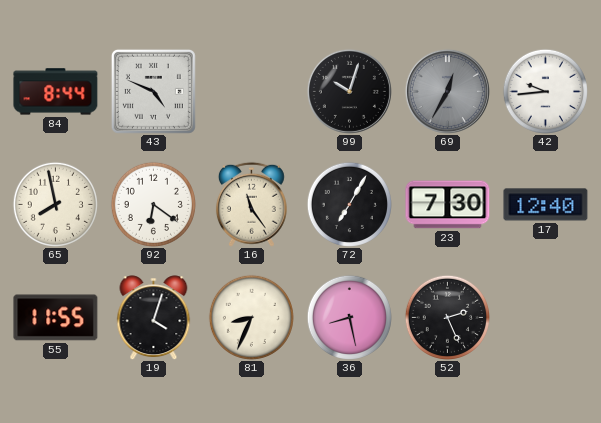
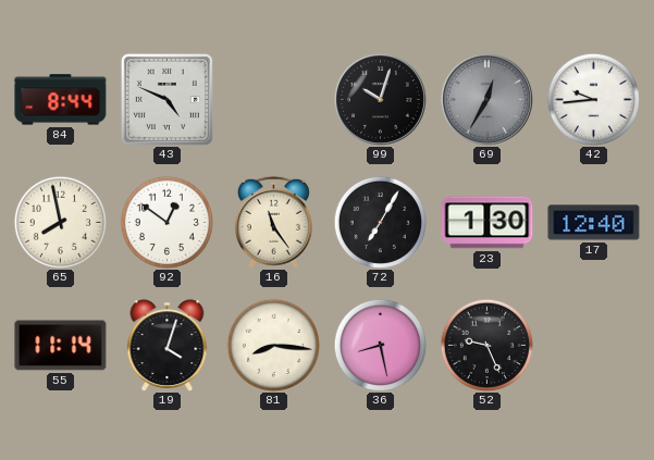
92: 6:21 -> 12:51
23: 7:30 -> 1:30
55: 11:55 -> 11:14
81: 8:34 -> 8:16
52: 2:26 -> 9:26
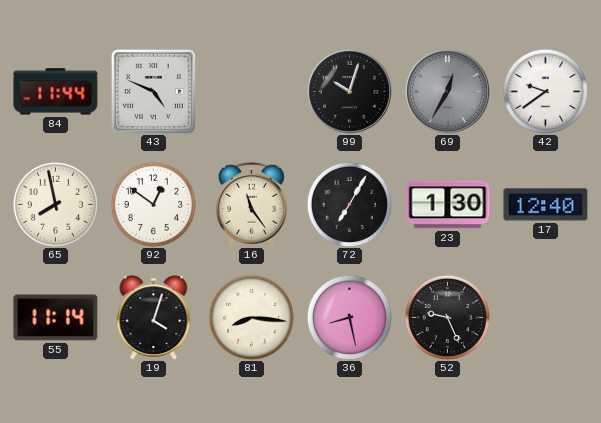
84: 8:44 -> 11:44
42: 9:44 -> 9:39
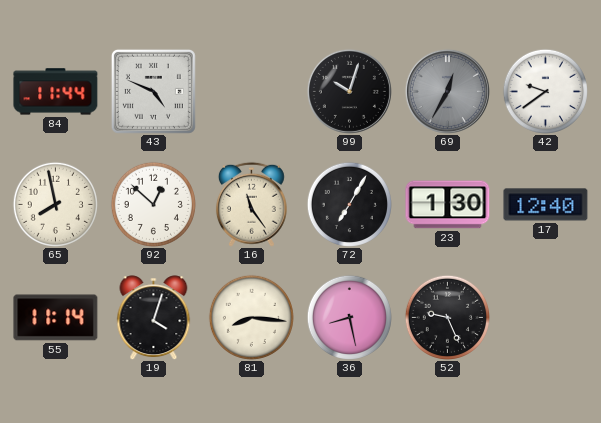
92: 12:51 -> 12:52
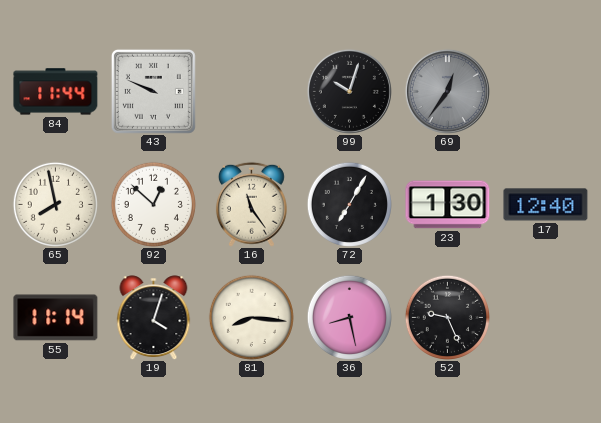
43: 4:49 -> 9:49
69: 12:35 -> 12:36
42: 9:39 -> none
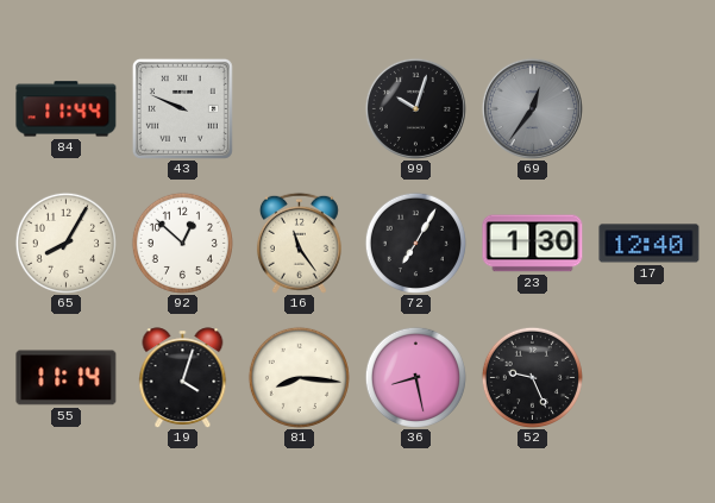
65: 7:58 -> 8:05
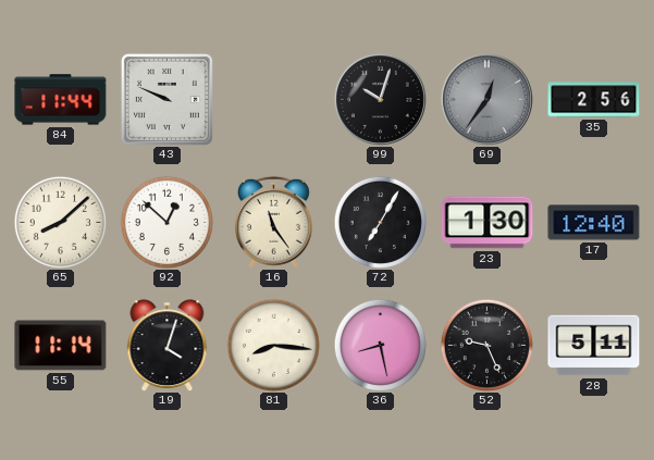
35: none -> 2:56
65: 8:05 -> 8:08
28: none -> 5:11
